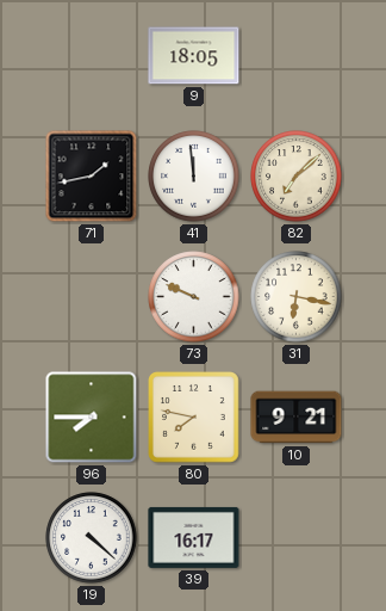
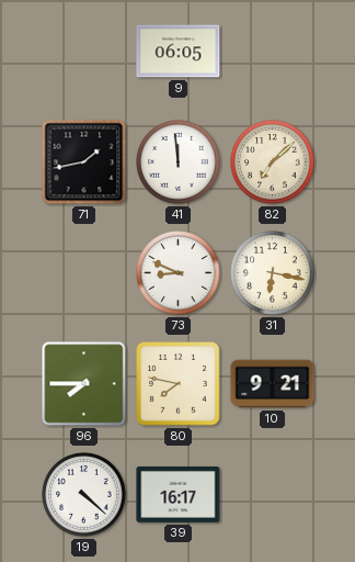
9: 18:05 -> 06:05
73: 9:49 -> 8:49
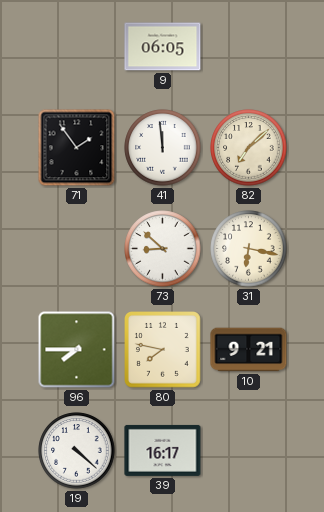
71: 1:43 -> 1:54
73: 8:49 -> 8:52
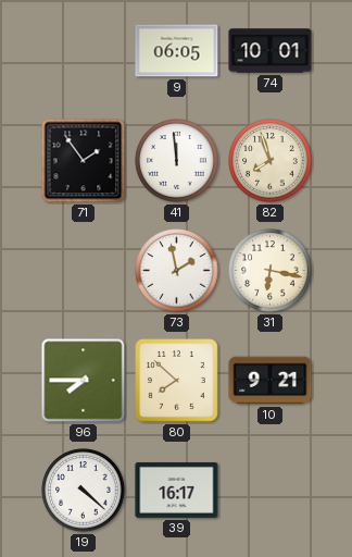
74: none -> 10:01
82: 7:08 -> 7:57
73: 8:52 -> 1:58
80: 7:47 -> 7:52
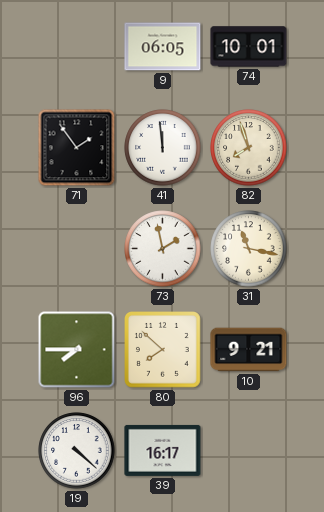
31: 6:17 -> 11:17
